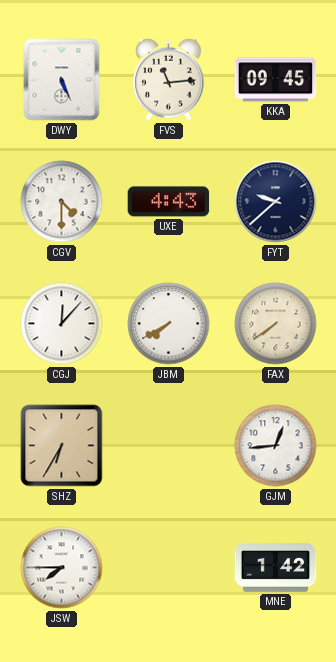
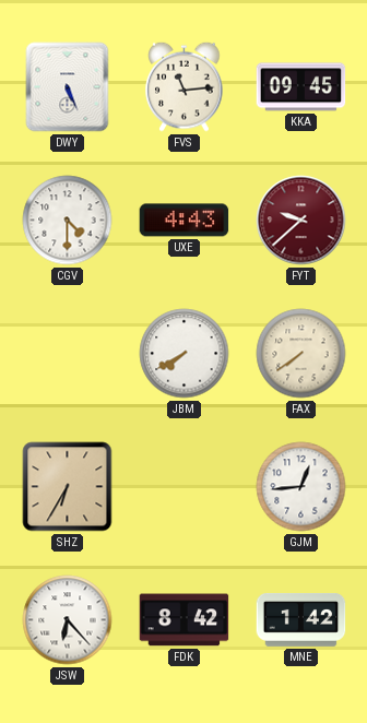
FYT dial: navy -> burgundy
CGJ: 12:07 -> none
JSW: 7:45 -> 6:23
FDK: none -> 8:42
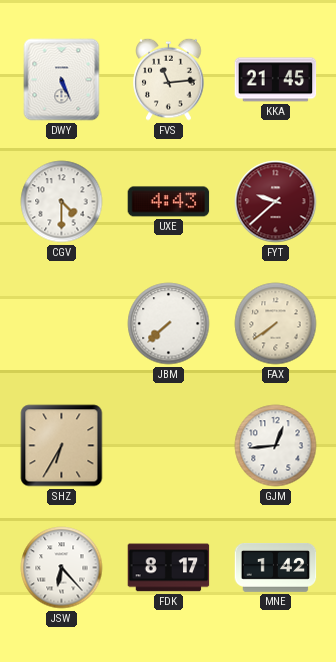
KKA: 09:45 -> 21:45
JBM: 7:40 -> 7:38
FDK: 8:42 -> 8:17
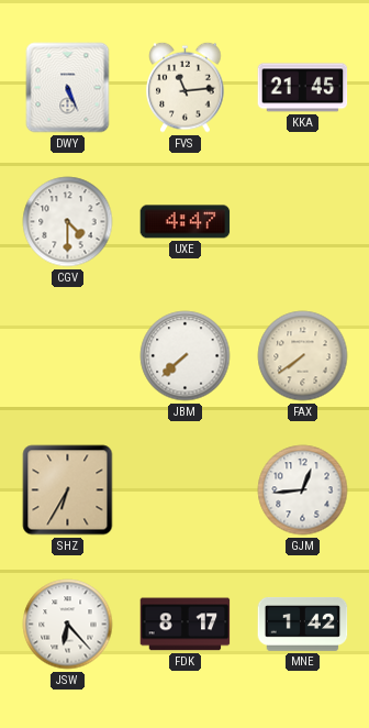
UXE: 4:43 -> 4:47
FYT: 9:38 -> none
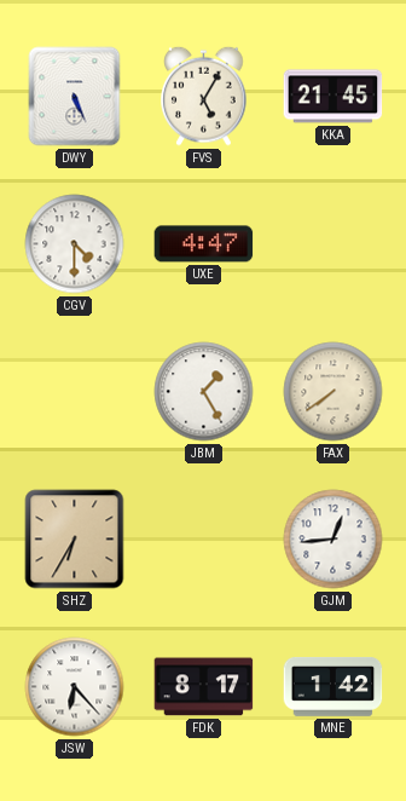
FVS: 11:14 -> 5:05
JBM: 7:38 -> 1:25
